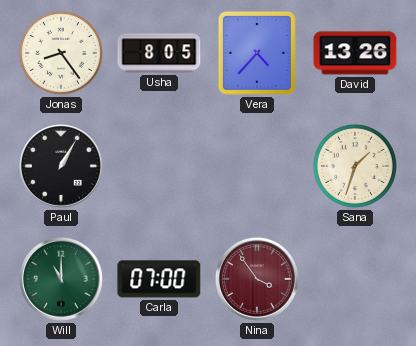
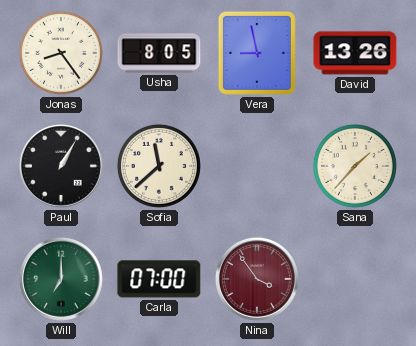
Vera: 4:37 -> 8:58
Sofia: none -> 11:38
Sana: 1:33 -> 1:37
Will: 11:00 -> 7:00
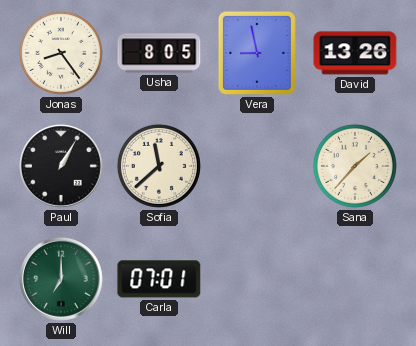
Carla: 07:00 -> 07:01
Nina: 3:54 -> none
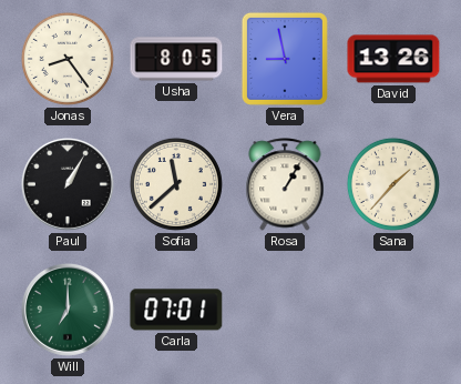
Rosa: none -> 1:05
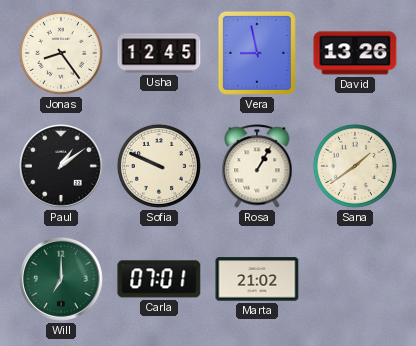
Usha: 8:05 -> 12:45
Paul: 1:05 -> 1:09
Sofia: 11:38 -> 9:49
Sana: 1:37 -> 1:39
Marta: none -> 21:02
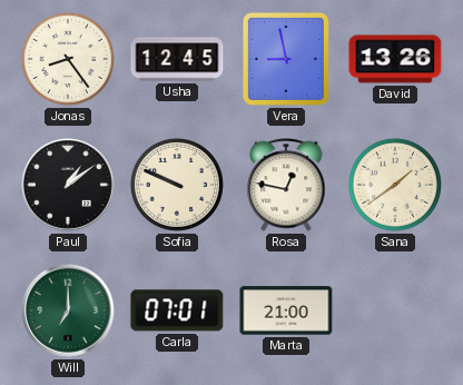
Rosa: 1:05 -> 12:47
Marta: 21:02 -> 21:00
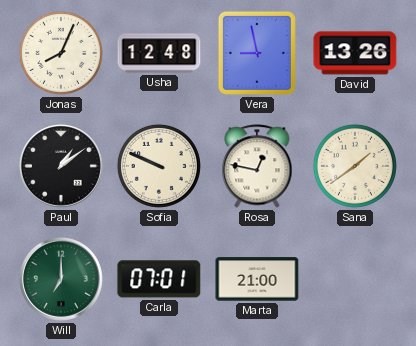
Jonas: 8:24 -> 8:04
Usha: 12:45 -> 12:48
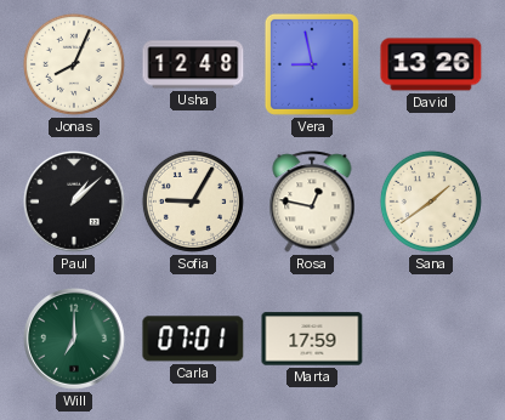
Paul: 1:09 -> 1:08
Sofia: 9:49 -> 9:05
Marta: 21:00 -> 17:59
